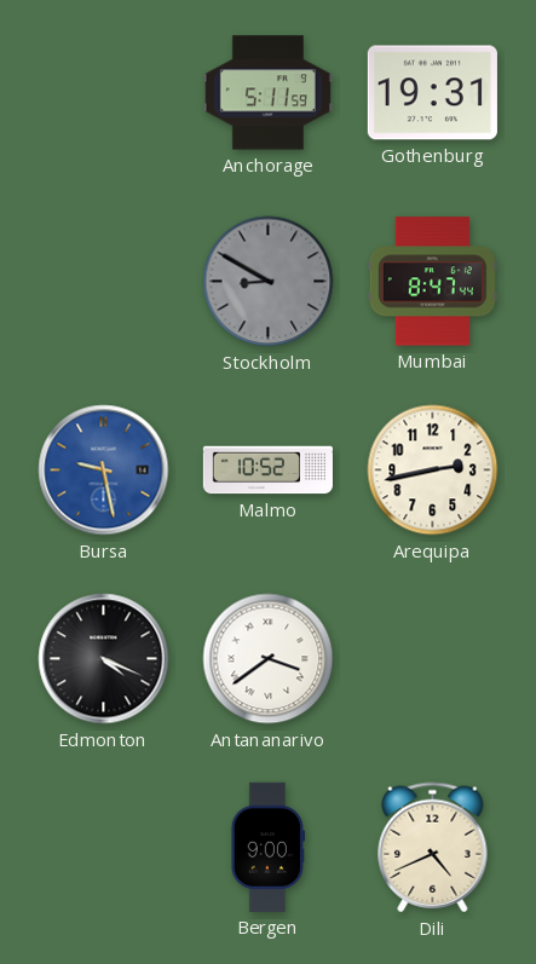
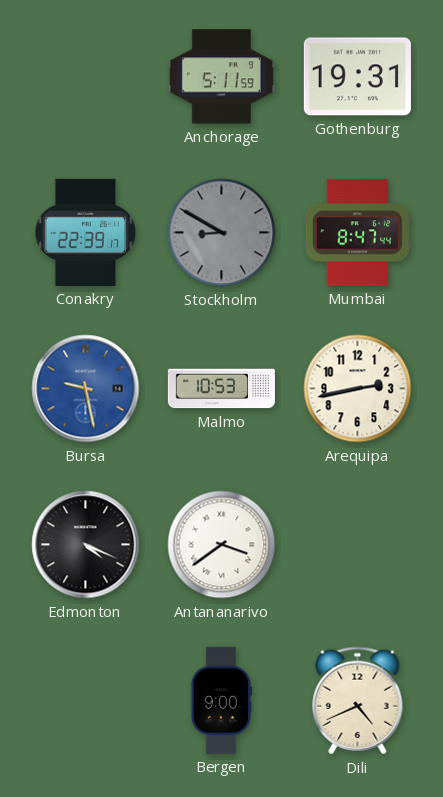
Conakry: none -> 22:39
Malmo: 10:52 -> 10:53
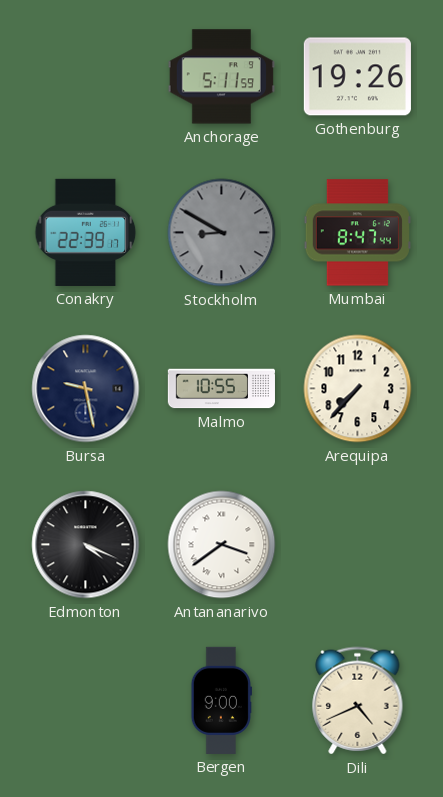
Gothenburg: 19:31 -> 19:26
Bursa dial: blue -> navy
Malmo: 10:53 -> 10:55
Arequipa: 2:43 -> 7:37
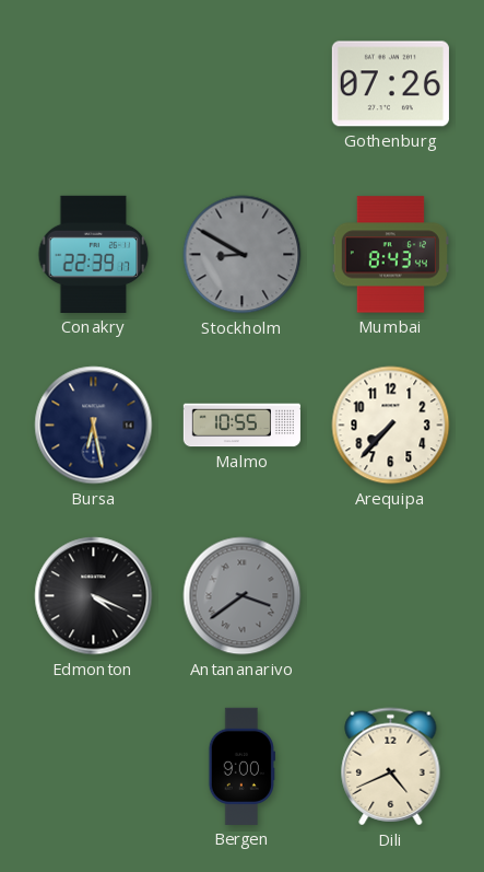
Anchorage: 5:11 -> none
Gothenburg: 19:26 -> 07:26
Mumbai: 8:47 -> 8:43
Bursa: 9:28 -> 6:28
Antananarivo dial: white -> grey
